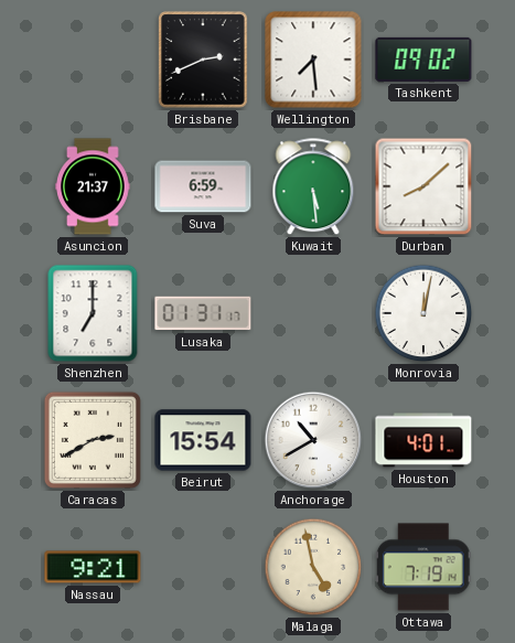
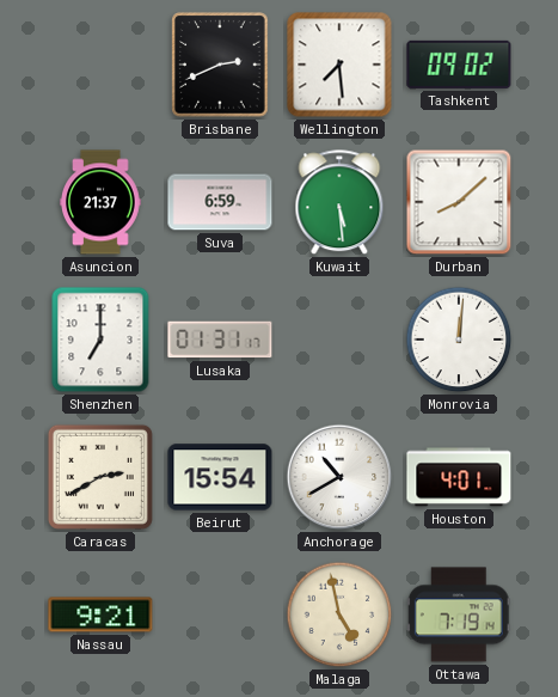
Monrovia: 12:02 -> 12:01
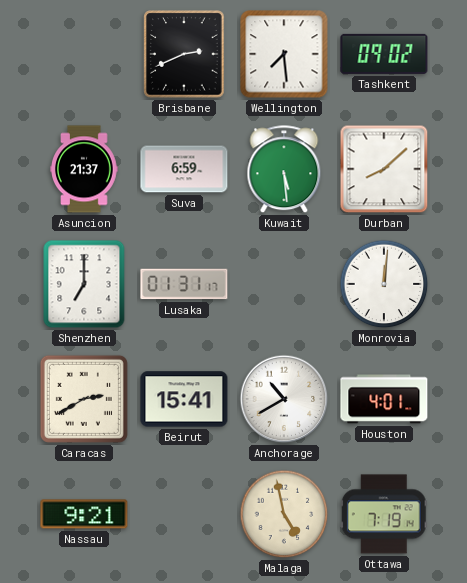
Beirut: 15:54 -> 15:41
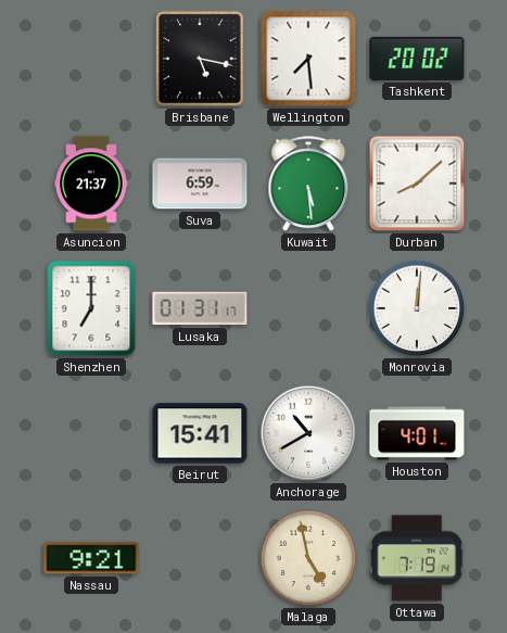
Brisbane: 2:41 -> 5:17
Tashkent: 09:02 -> 20:02
Caracas: 2:40 -> none
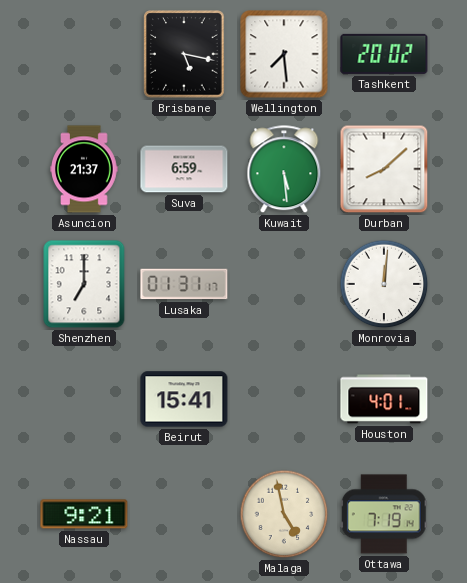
Anchorage: 10:40 -> none
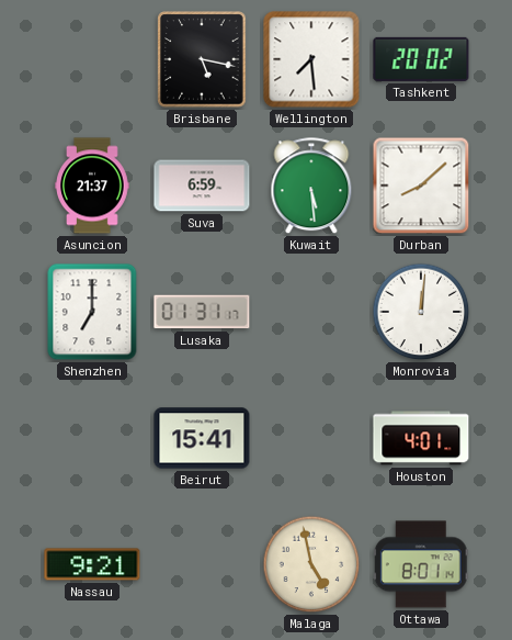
Ottawa: 7:19 -> 8:01
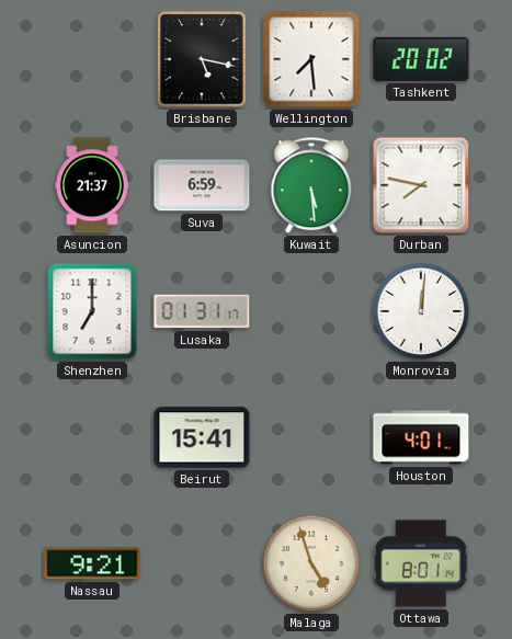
Durban: 8:08 -> 7:47
Malaga: 4:58 -> 4:57
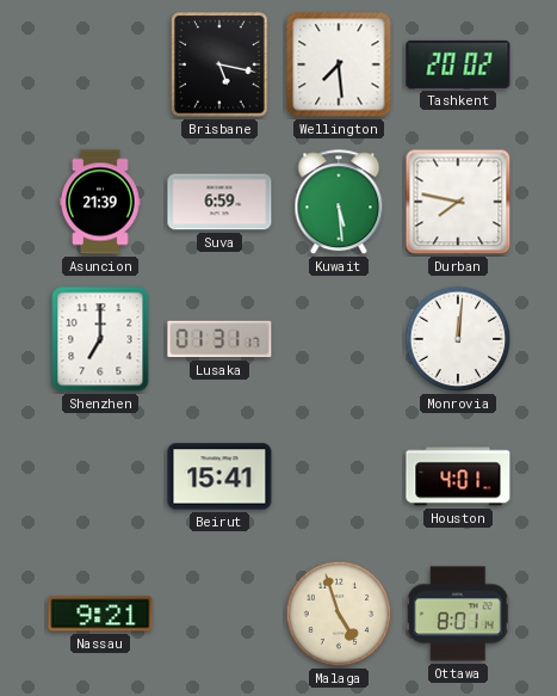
Asuncion: 21:37 -> 21:39
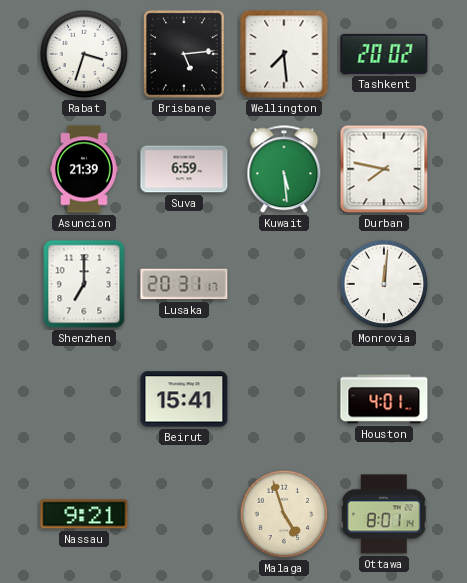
Rabat: none -> 3:33
Brisbane: 5:17 -> 5:14
Lusaka: 01:31 -> 20:31
